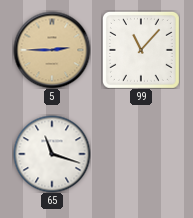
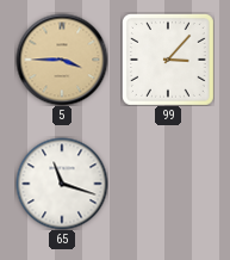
5: 2:45 -> 3:45
99: 11:07 -> 3:07
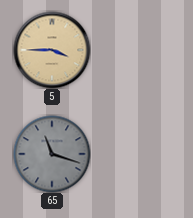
99: 3:07 -> none
65 dial: white -> grey
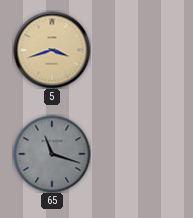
5: 3:45 -> 3:42
